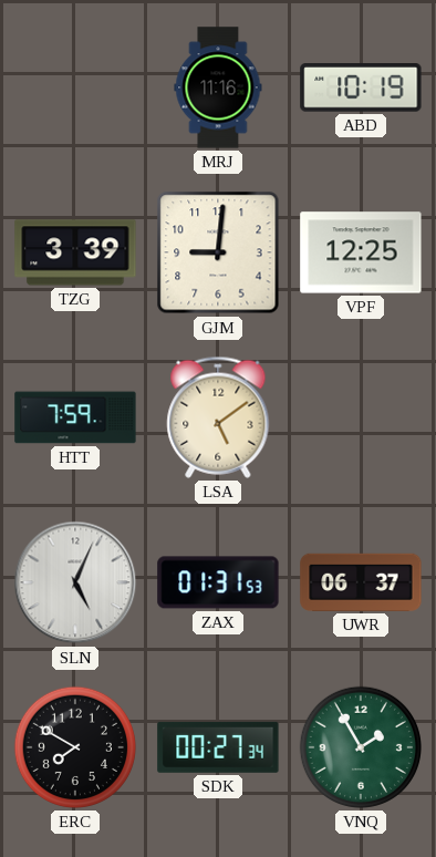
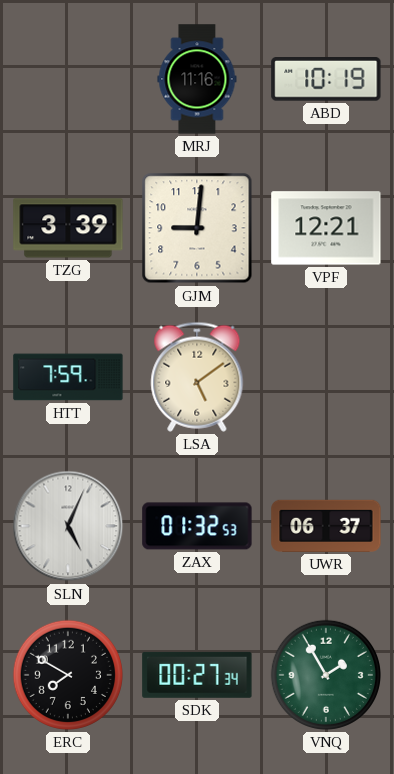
VPF: 12:25 -> 12:21
ZAX: 01:31 -> 01:32
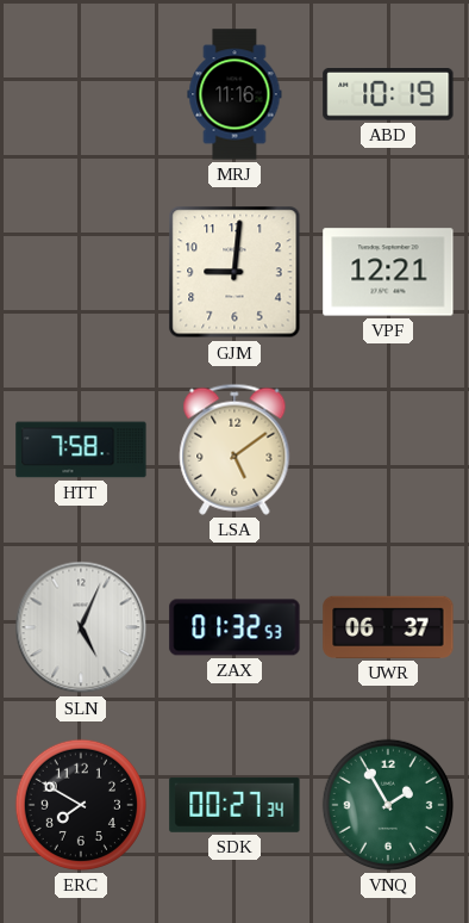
TZG: 3:39 -> none
HTT: 7:59 -> 7:58
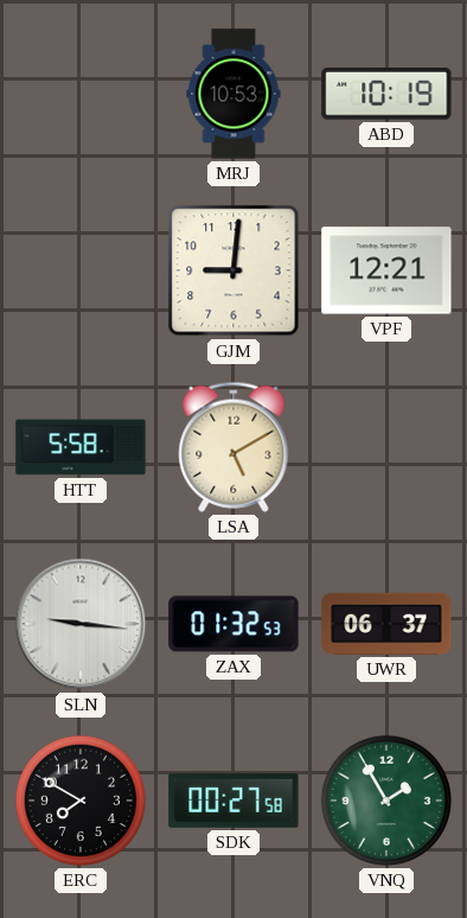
MRJ: 11:16 -> 10:53
HTT: 7:58 -> 5:58
LSA: 5:09 -> 5:10
SLN: 5:04 -> 9:16
SDK: 00:27:34 -> 00:27:58
